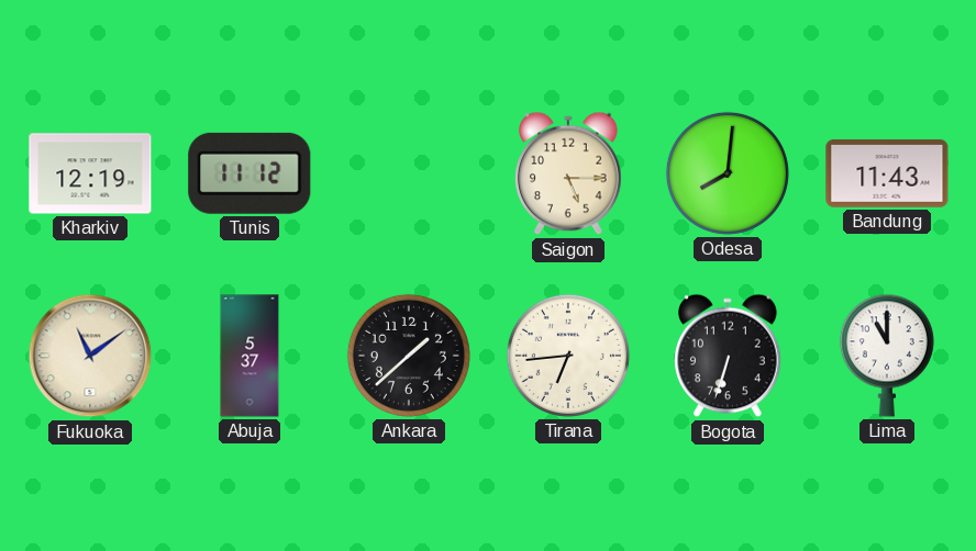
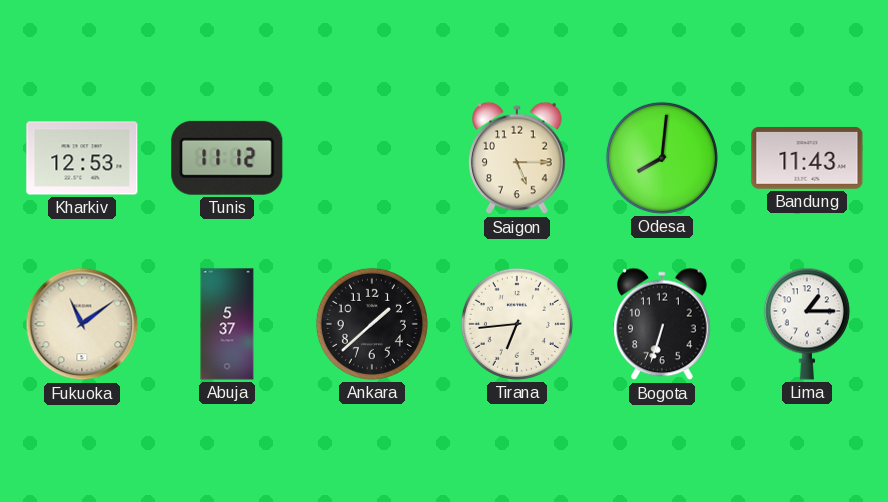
Kharkiv: 12:19 -> 12:53
Lima: 11:00 -> 1:15
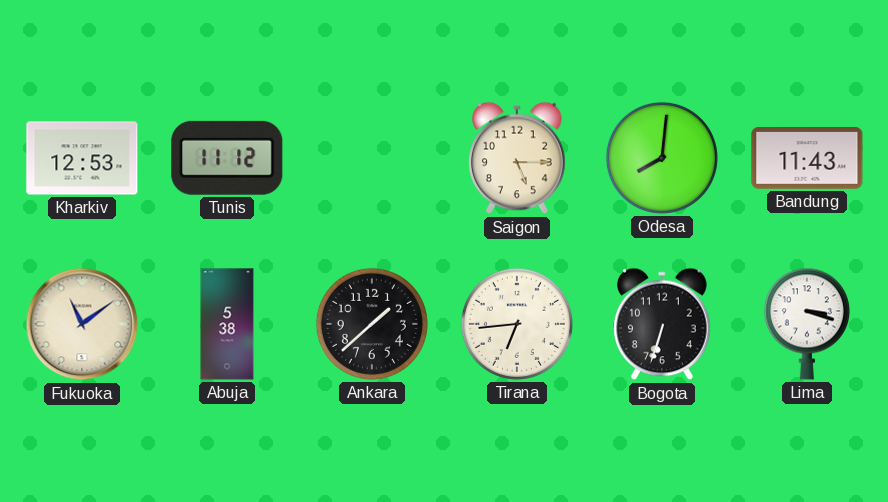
Abuja: 5:37 -> 5:38
Lima: 1:15 -> 3:18
